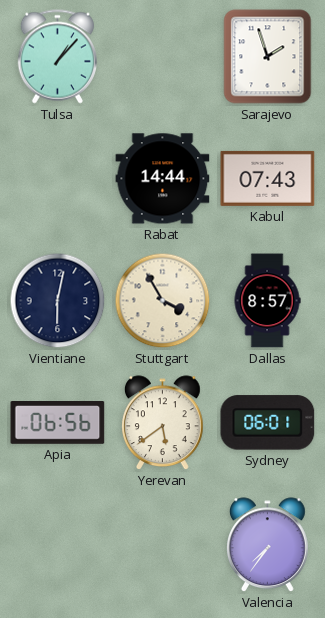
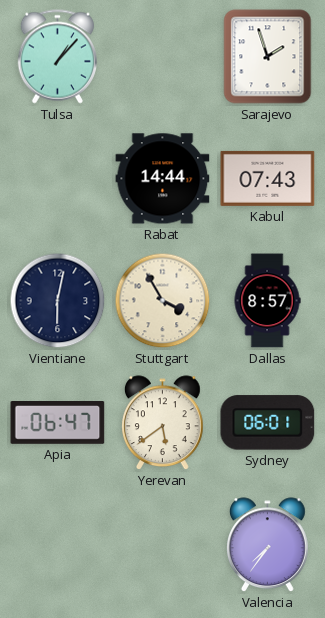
Apia: 06:56 -> 06:47
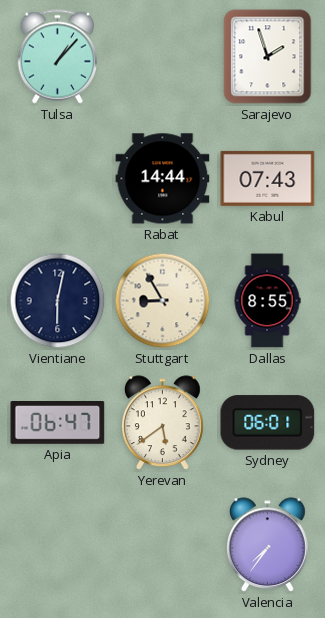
Stuttgart: 3:55 -> 8:55
Dallas: 8:57 -> 8:55
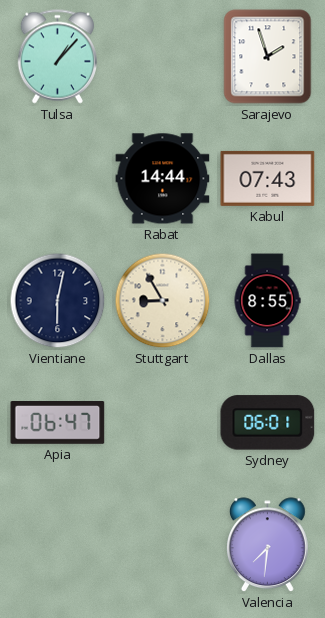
Yerevan: 5:39 -> none
Valencia: 7:36 -> 7:31
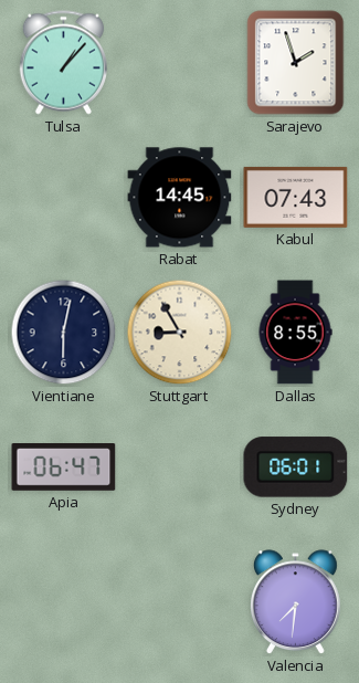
Rabat: 14:44 -> 14:45
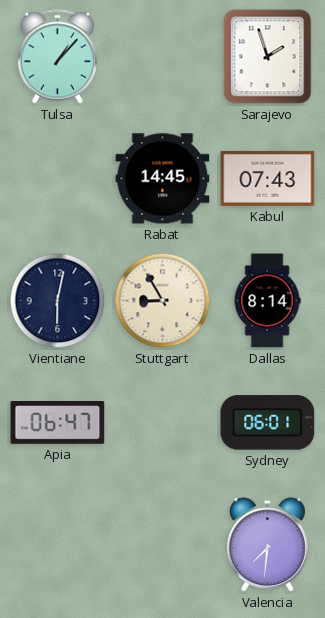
Dallas: 8:55 -> 8:14
